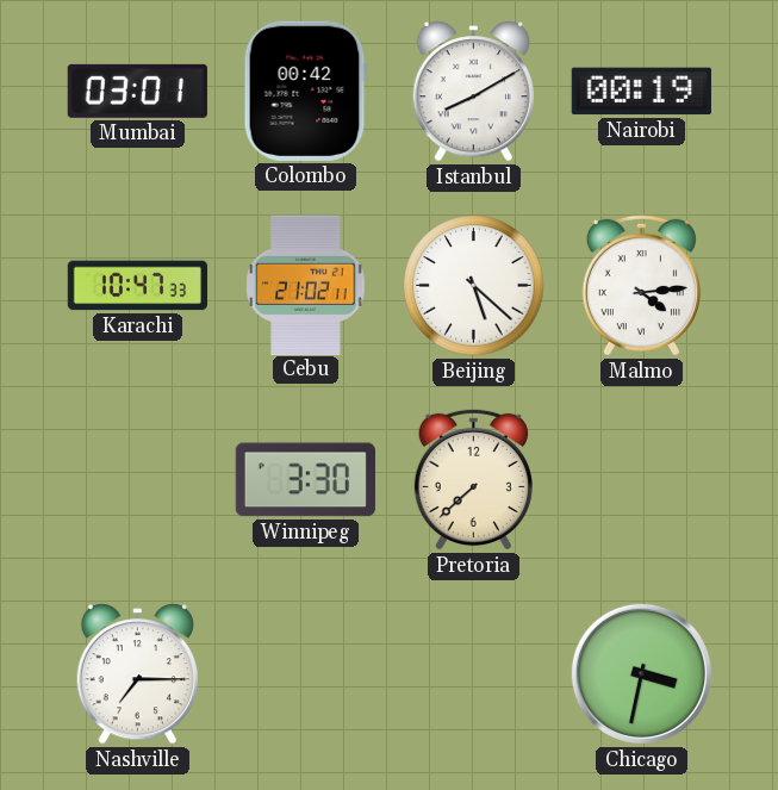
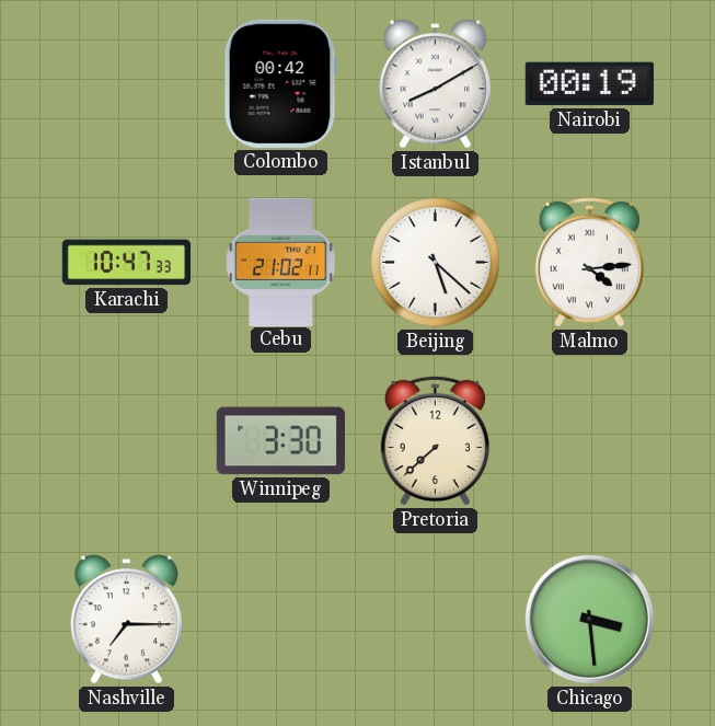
Mumbai: 03:01 -> none
Chicago: 3:32 -> 3:29
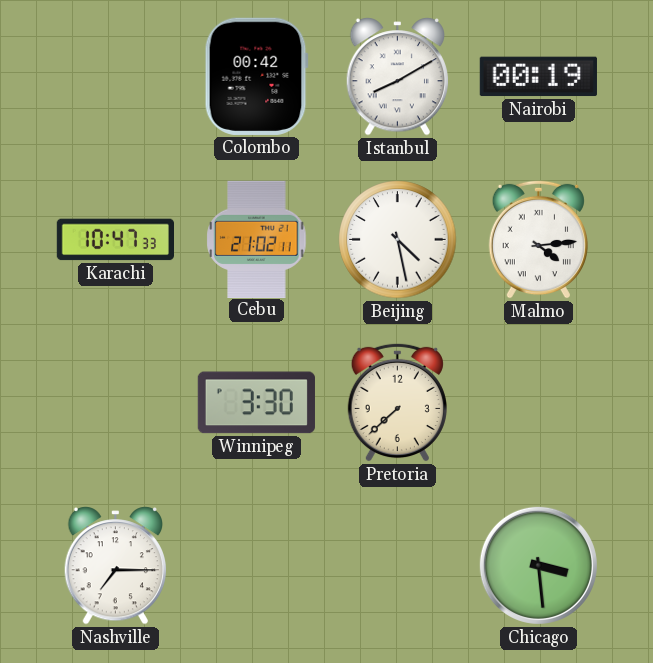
Beijing: 5:22 -> 4:28
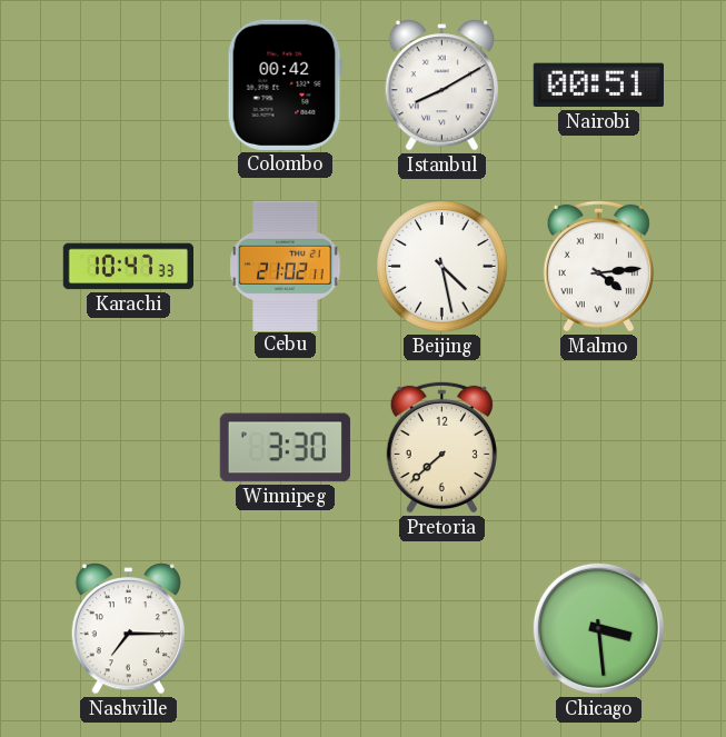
Nairobi: 00:19 -> 00:51
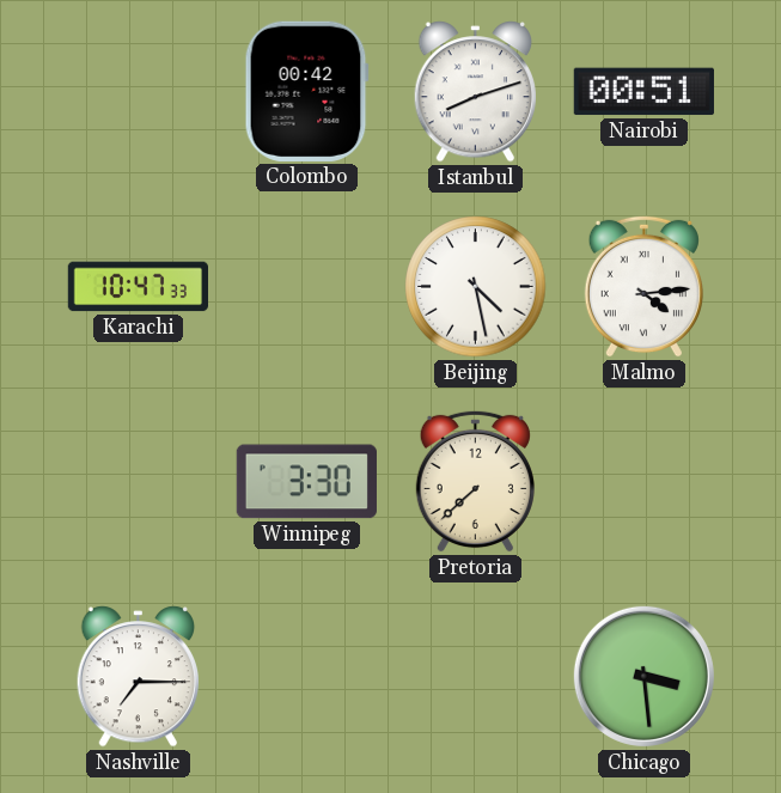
Istanbul: 8:10 -> 8:12
Cebu: 21:02 -> none
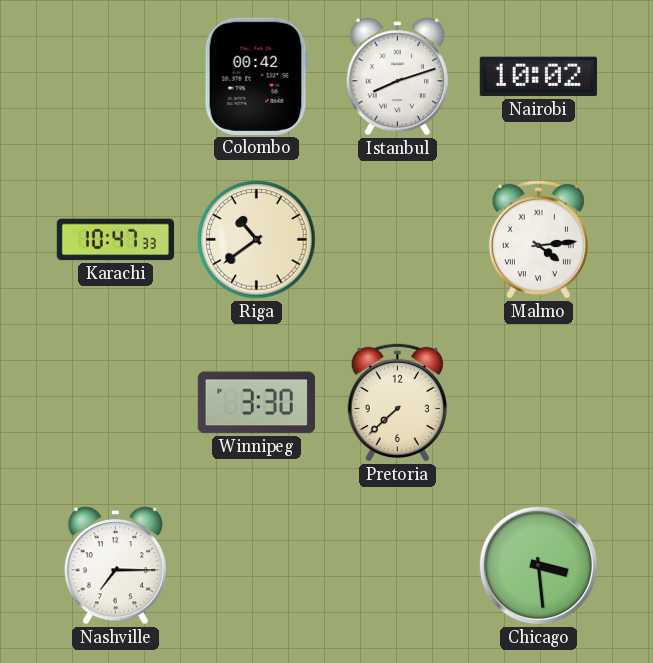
Nairobi: 00:51 -> 10:02
Riga: none -> 10:39
Beijing: 4:28 -> none
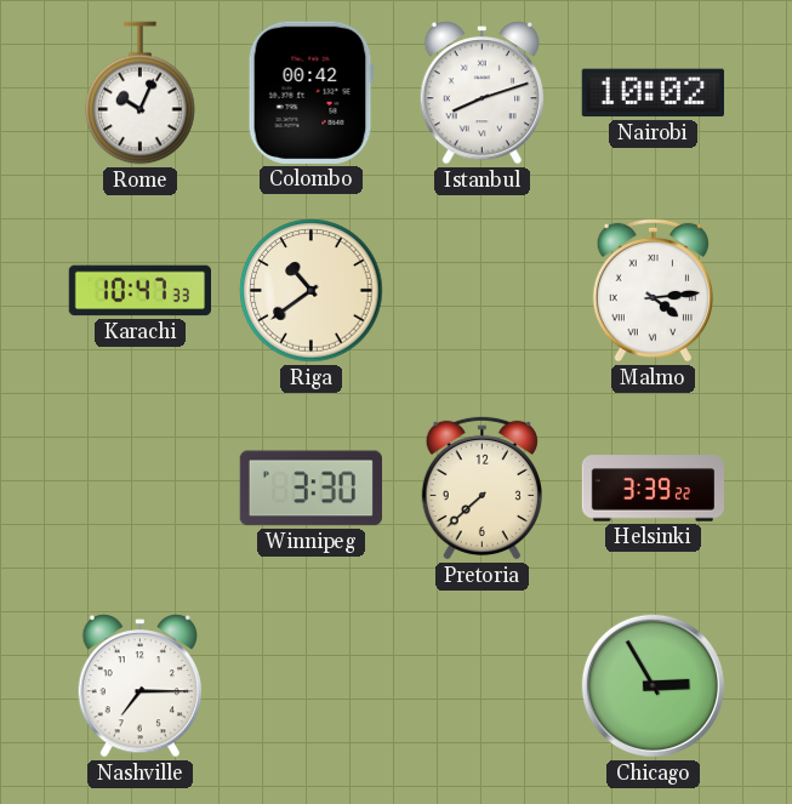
Rome: none -> 10:04
Helsinki: none -> 3:39
Chicago: 3:29 -> 2:55
